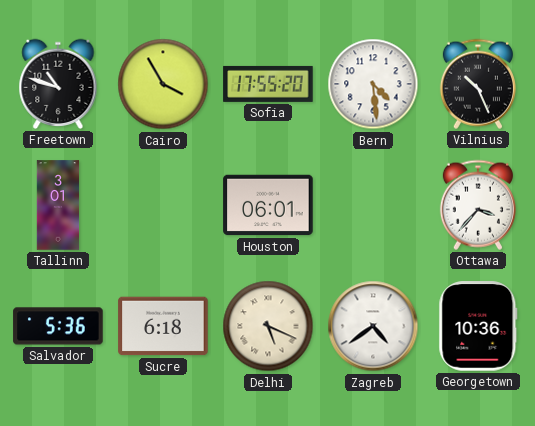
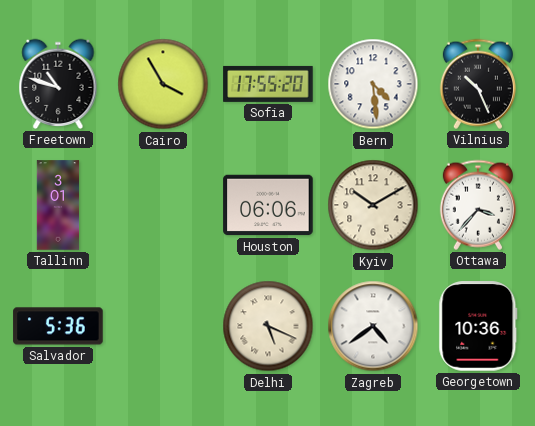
Houston: 06:01 -> 06:06
Kyiv: none -> 10:10
Sucre: 6:18 -> none
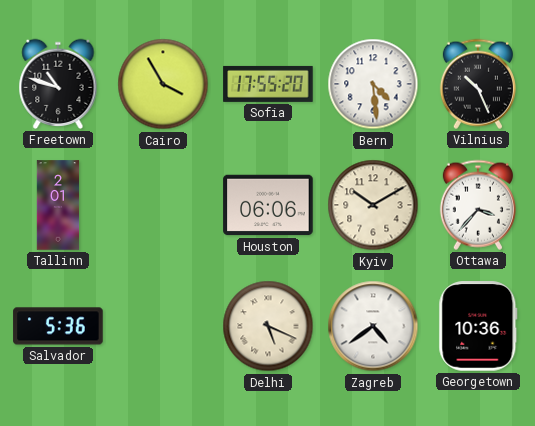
Tallinn: 3:01 -> 2:01
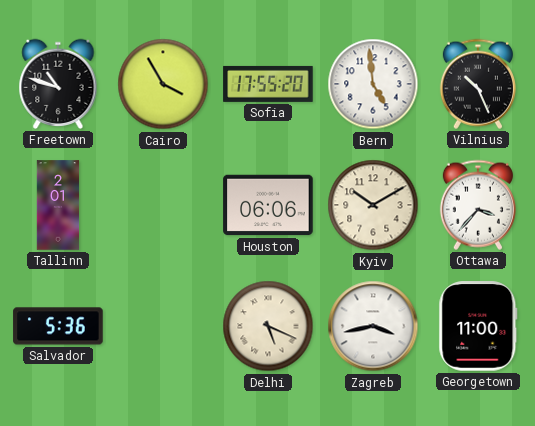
Bern: 4:29 -> 4:59
Zagreb: 4:39 -> 3:43
Georgetown: 10:36 -> 11:00
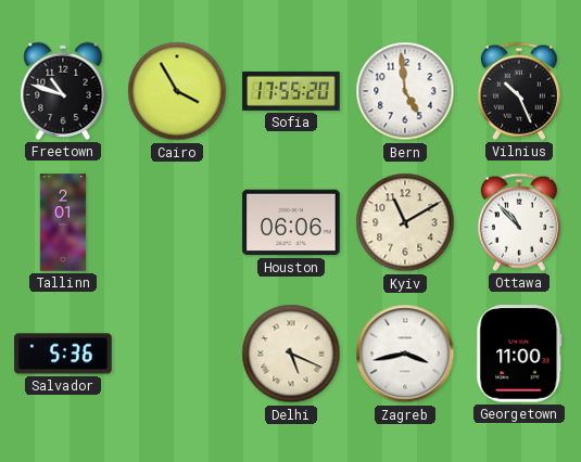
Kyiv: 10:10 -> 11:10
Ottawa: 3:37 -> 10:53
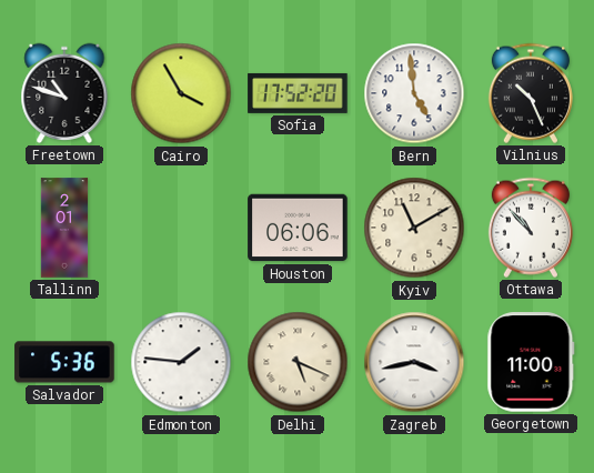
Sofia: 17:55 -> 17:52
Edmonton: none -> 1:46
